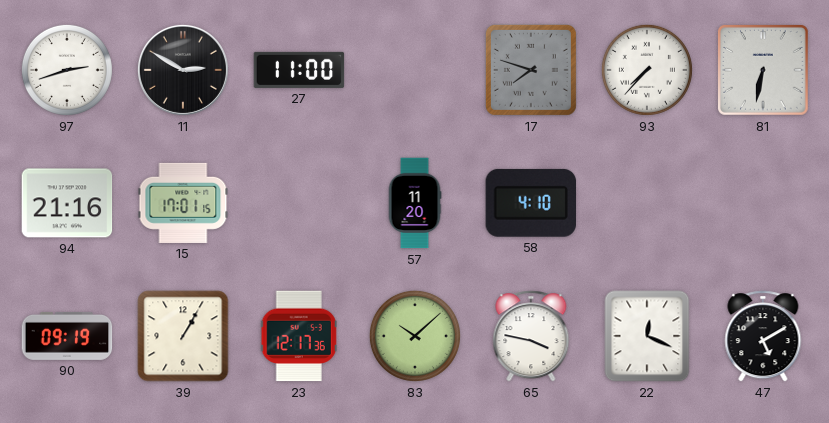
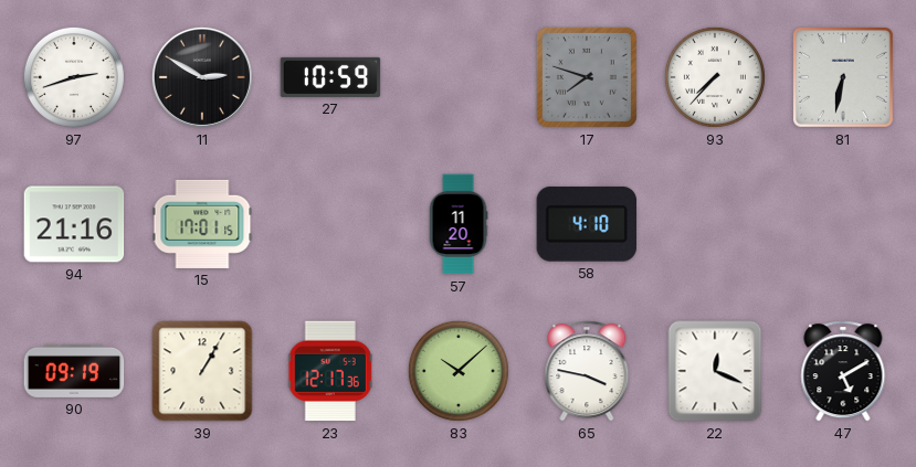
27: 11:00 -> 10:59
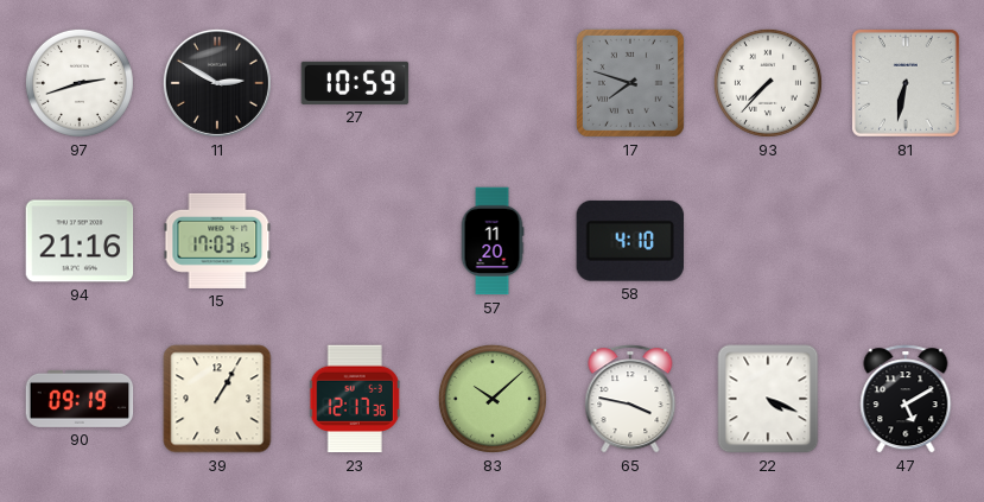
15: 17:01 -> 17:03
22: 12:19 -> 4:19
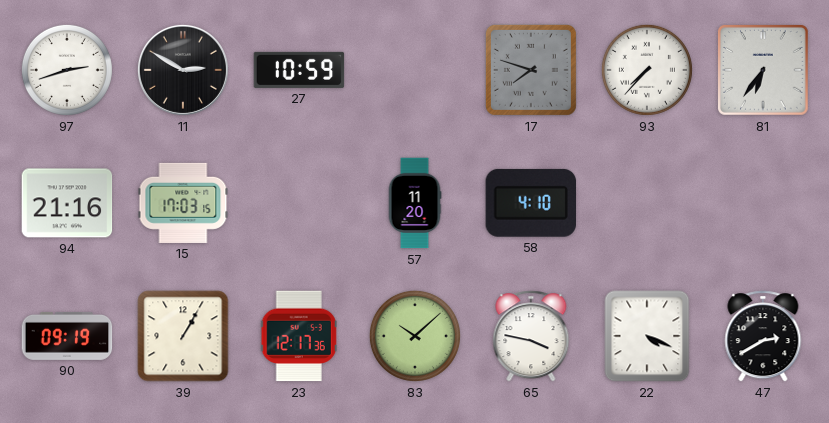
81: 6:32 -> 6:36
47: 5:10 -> 2:40
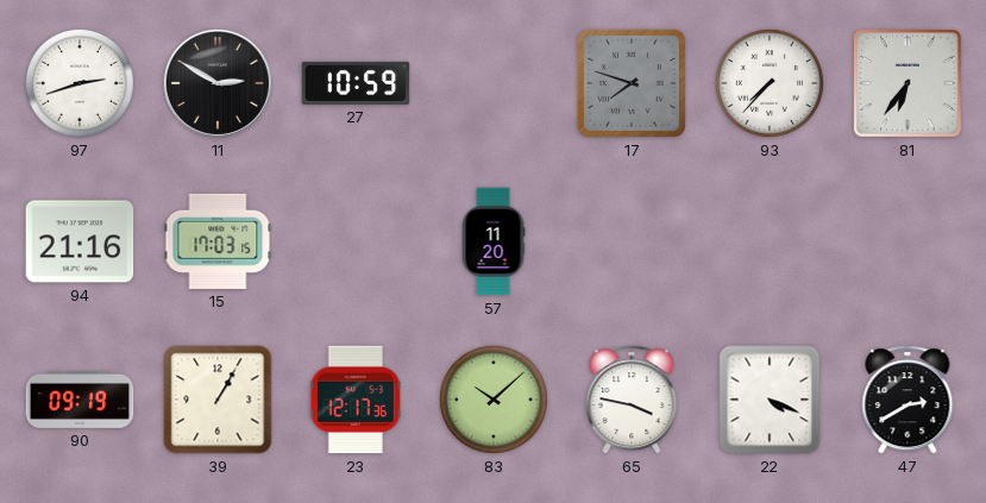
58: 4:10 -> none
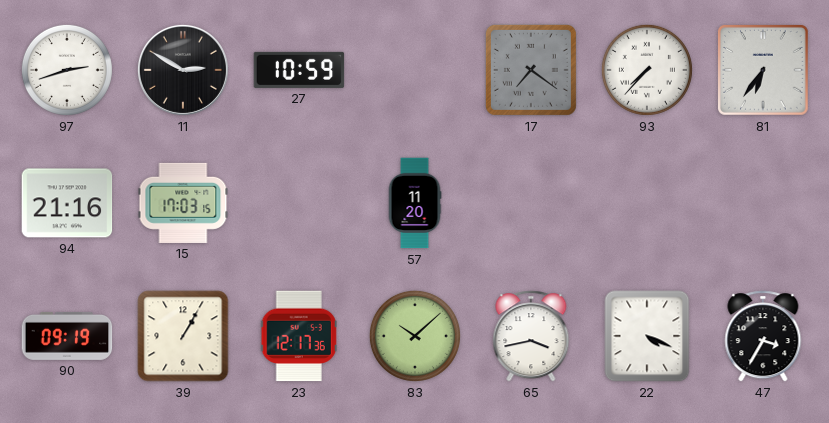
17: 7:48 -> 7:21
65: 3:47 -> 3:43
47: 2:40 -> 3:35
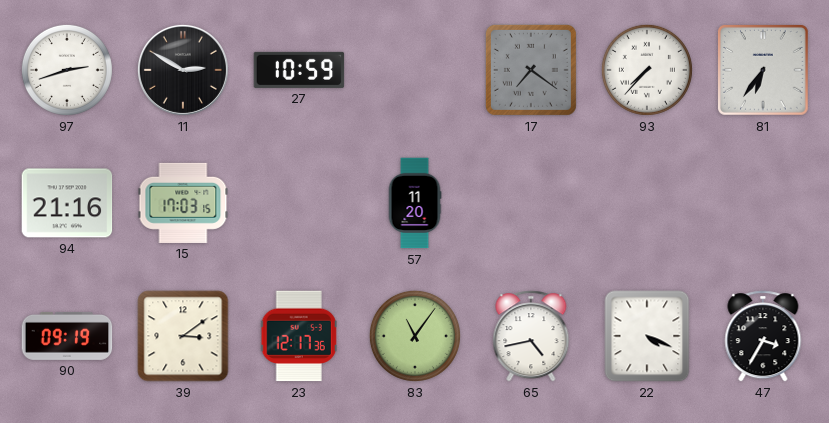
39: 1:05 -> 3:09
83: 10:08 -> 11:06
65: 3:43 -> 4:43
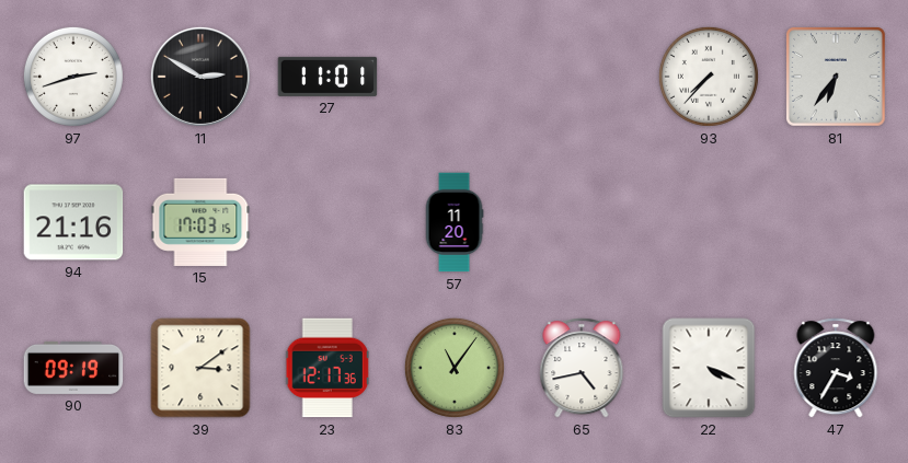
27: 10:59 -> 11:01
17: 7:21 -> none
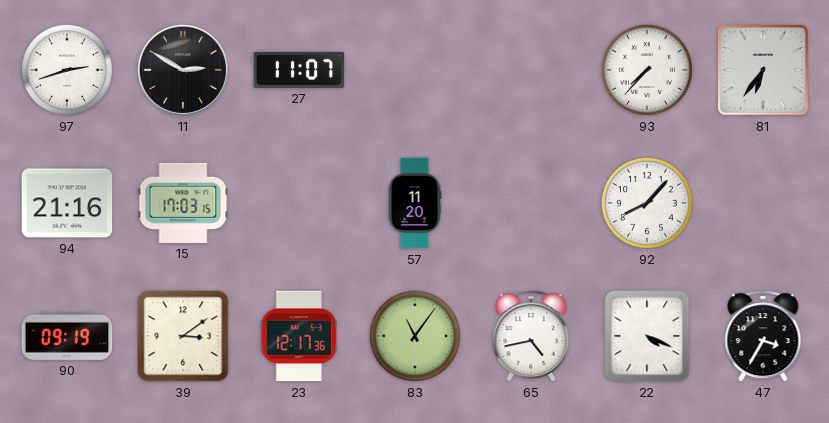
27: 11:01 -> 11:07
92: none -> 8:07
